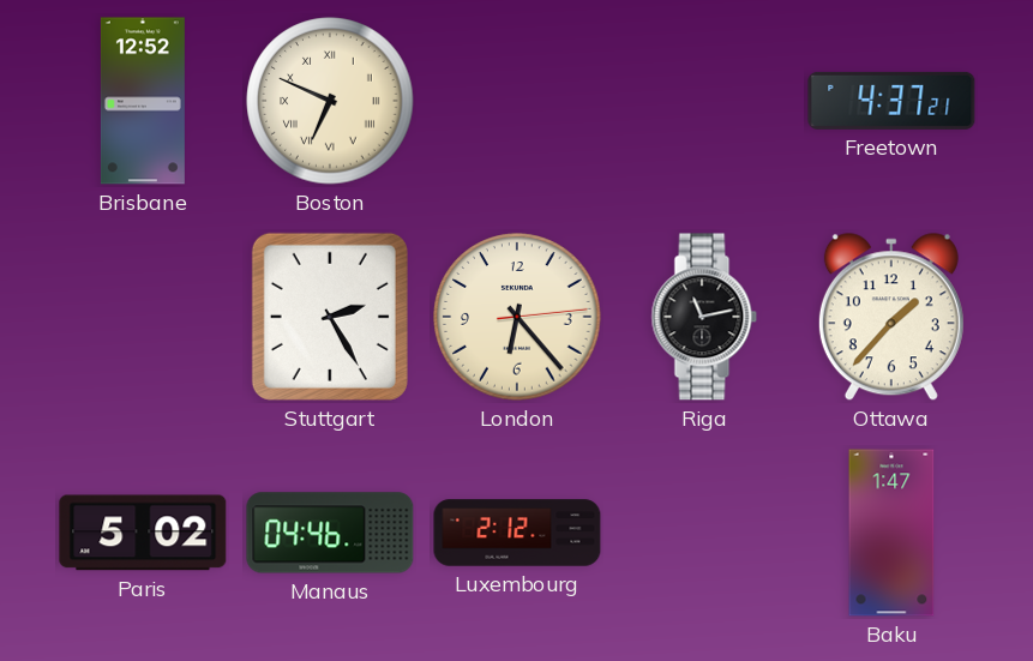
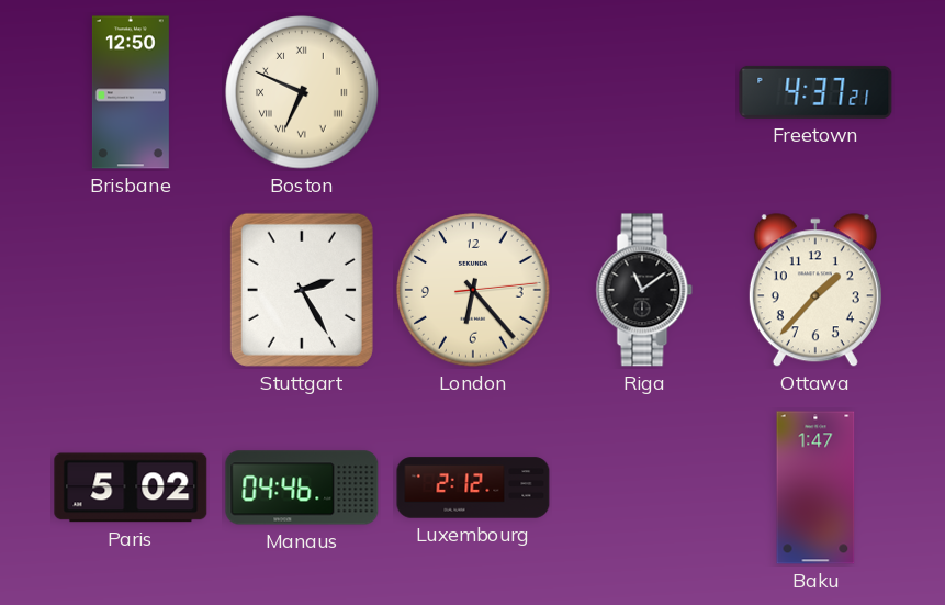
Brisbane: 12:52 -> 12:50
Riga: 11:13 -> 11:09
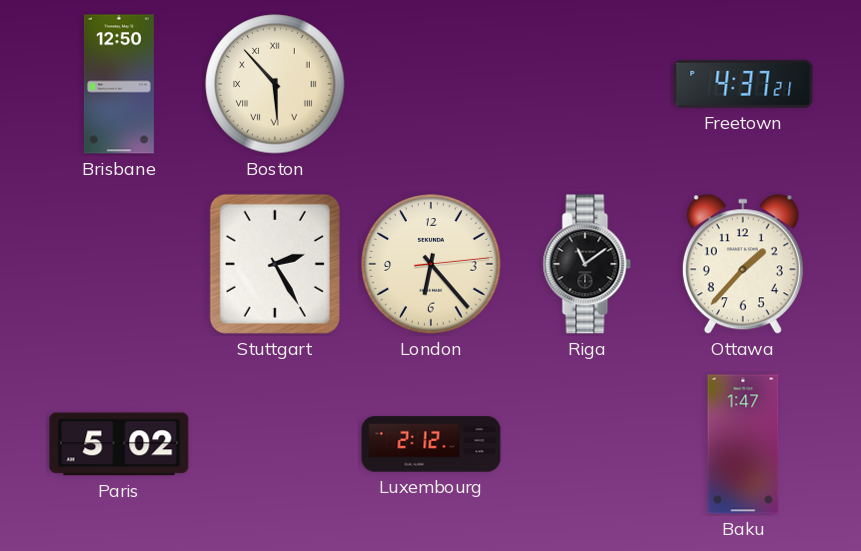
Boston: 6:49 -> 5:53
Manaus: 04:46 -> none
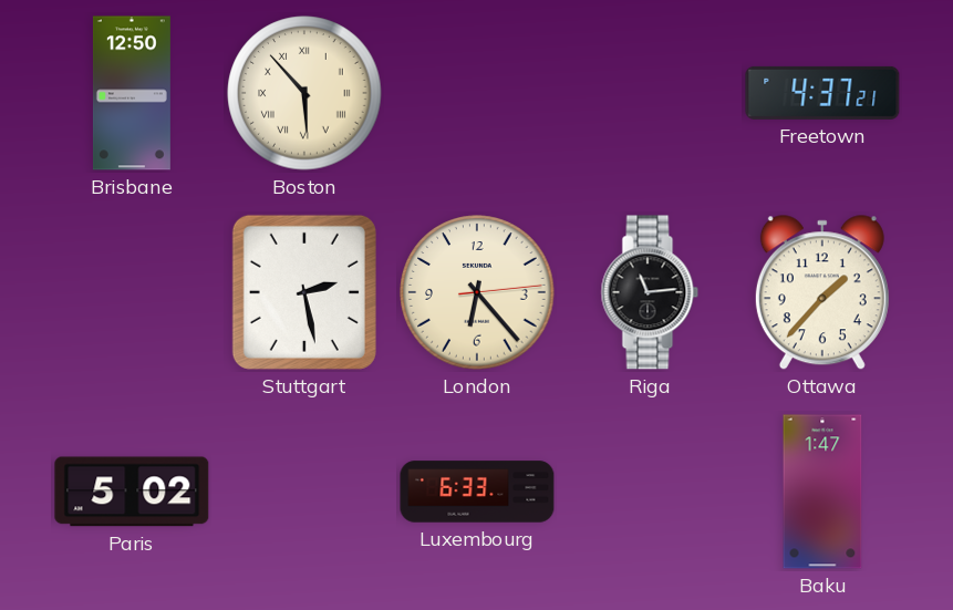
Stuttgart: 2:25 -> 2:28
Riga: 11:09 -> 11:14
Luxembourg: 2:12 -> 6:33
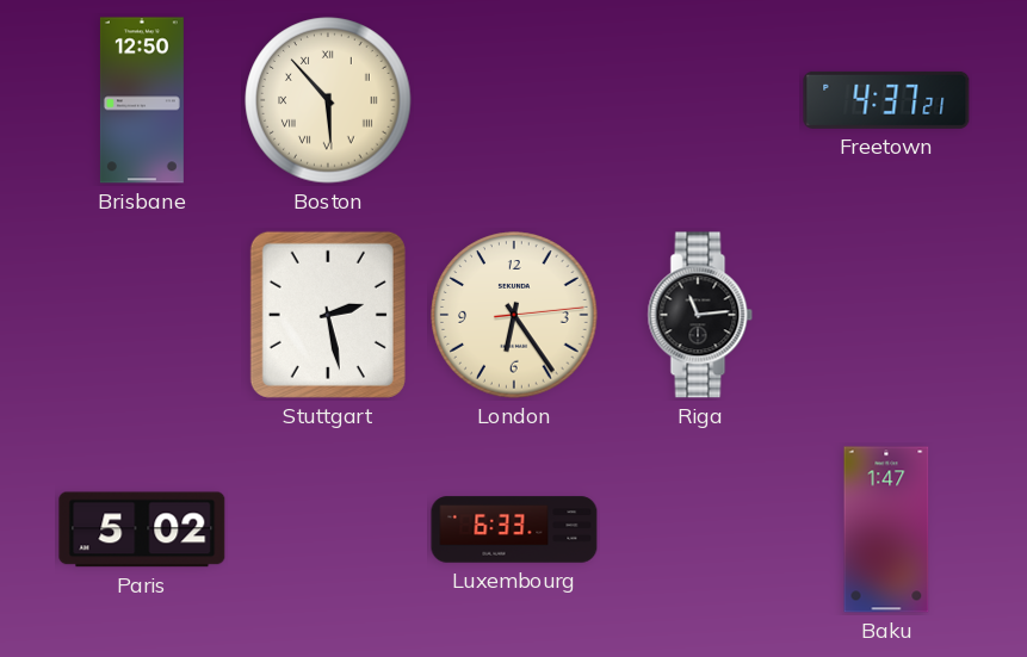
London: 6:23 -> 6:24
Ottawa: 1:37 -> none
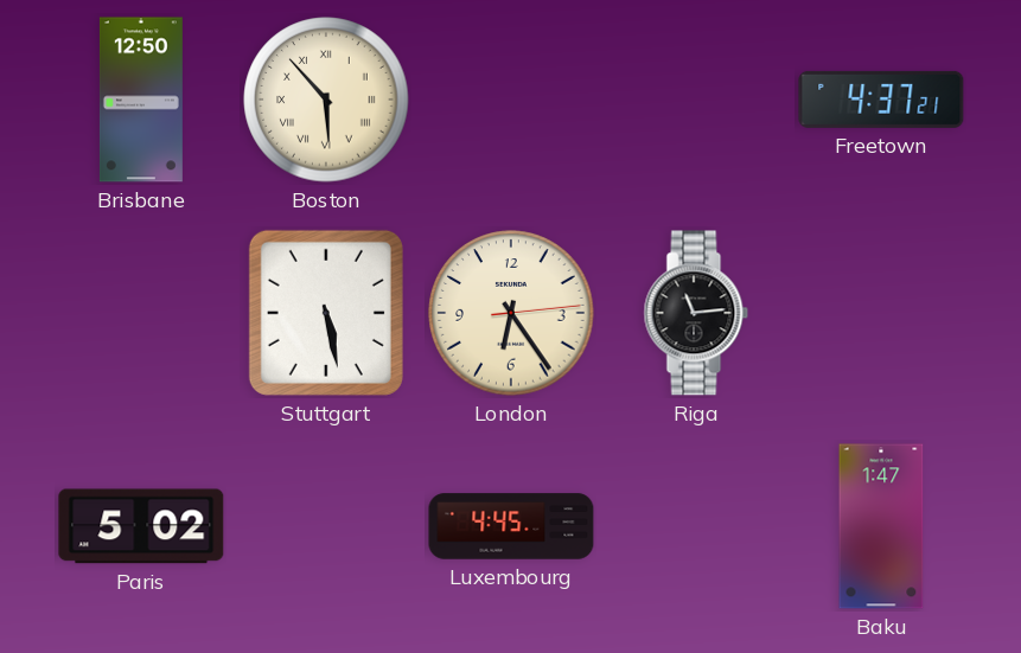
Stuttgart: 2:28 -> 5:28
Luxembourg: 6:33 -> 4:45
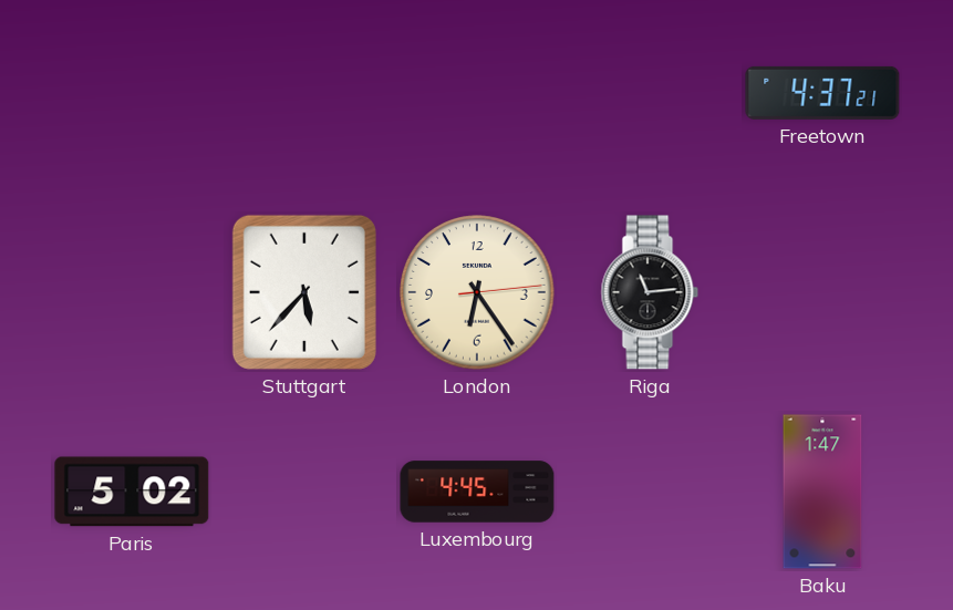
Brisbane: 12:50 -> none
Boston: 5:53 -> none
Stuttgart: 5:28 -> 5:37
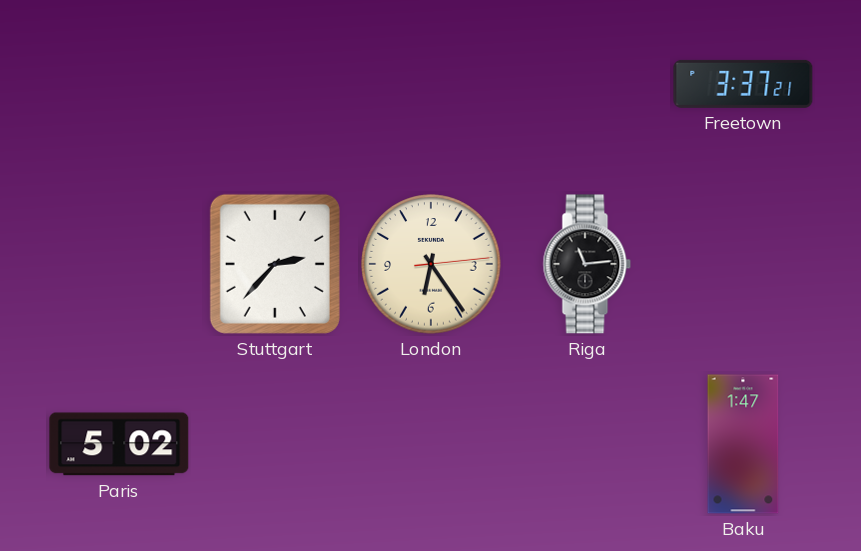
Freetown: 4:37 -> 3:37
Stuttgart: 5:37 -> 2:37
Luxembourg: 4:45 -> none
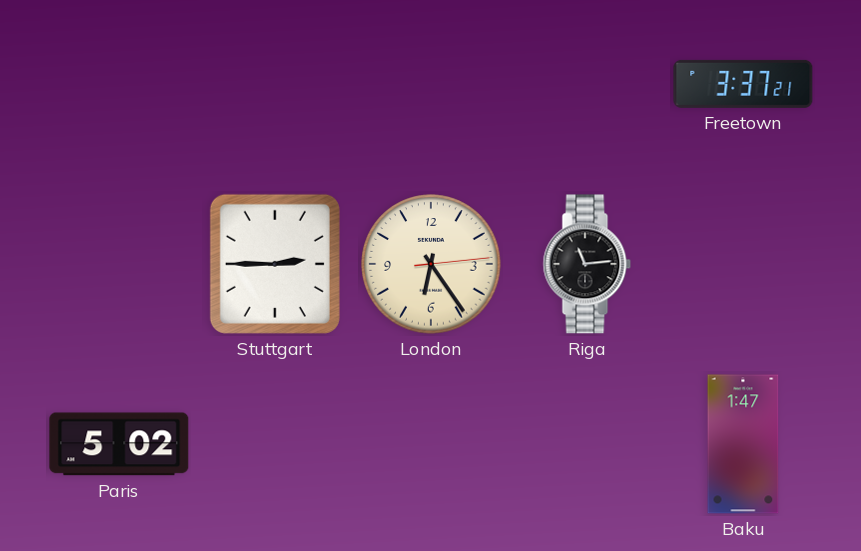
Stuttgart: 2:37 -> 2:45
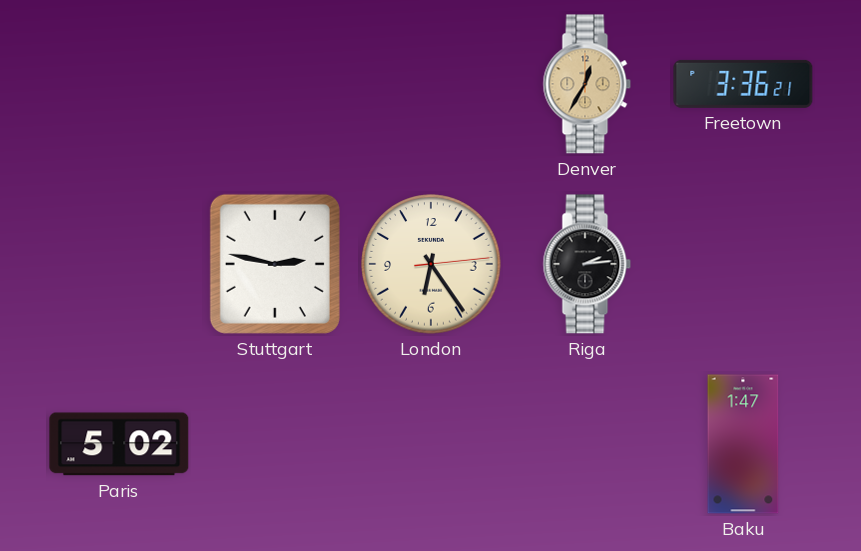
Denver: none -> 12:35
Freetown: 3:37 -> 3:36
Stuttgart: 2:45 -> 2:47
Riga: 11:14 -> 2:14
